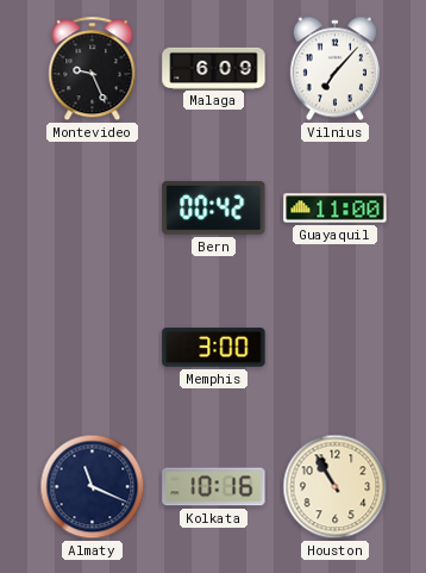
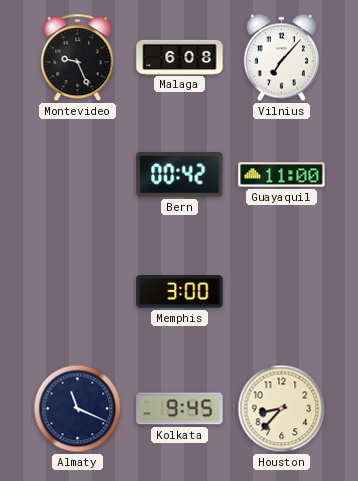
Malaga: 6:09 -> 6:08
Kolkata: 10:16 -> 9:45
Houston: 10:55 -> 8:37
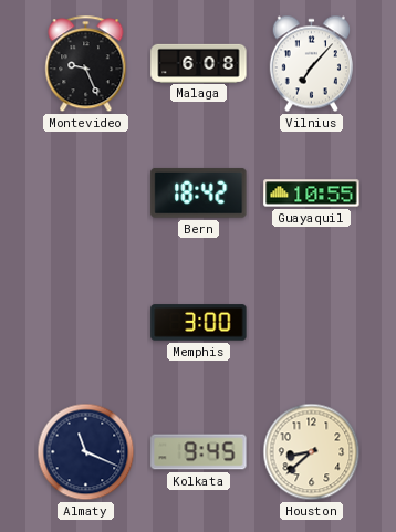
Bern: 00:42 -> 18:42
Guayaquil: 11:00 -> 10:55
Houston: 8:37 -> 8:38
